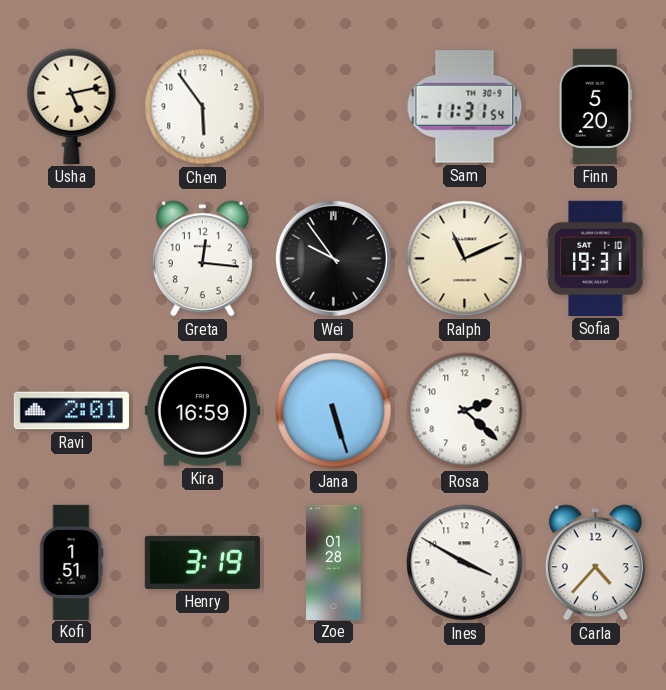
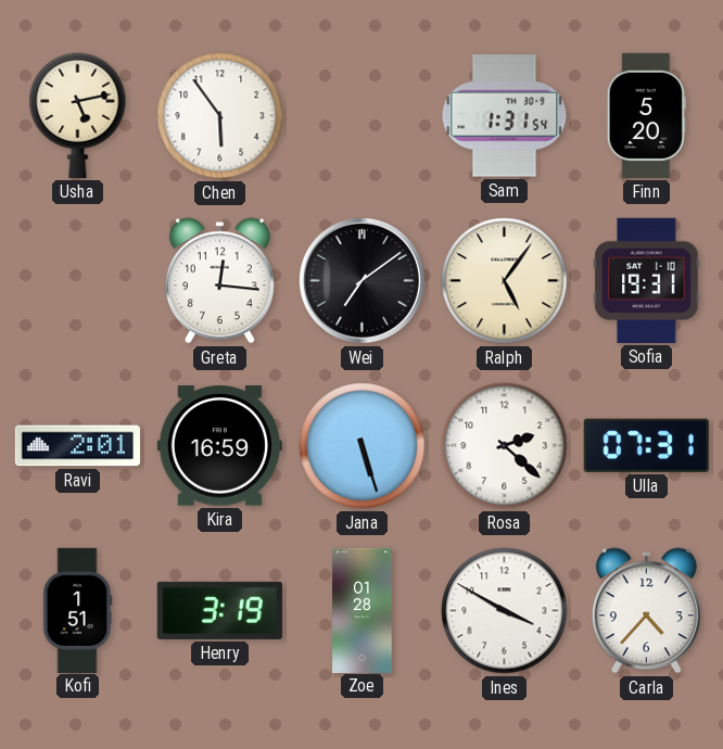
Sam: 11:31 -> 1:31
Wei: 9:54 -> 7:09
Ralph: 11:11 -> 5:06
Ulla: none -> 07:31
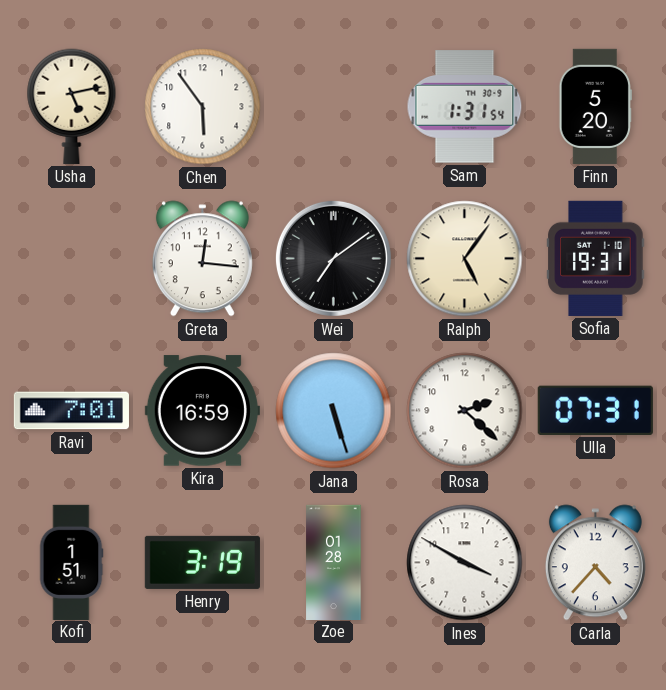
Ravi: 2:01 -> 7:01
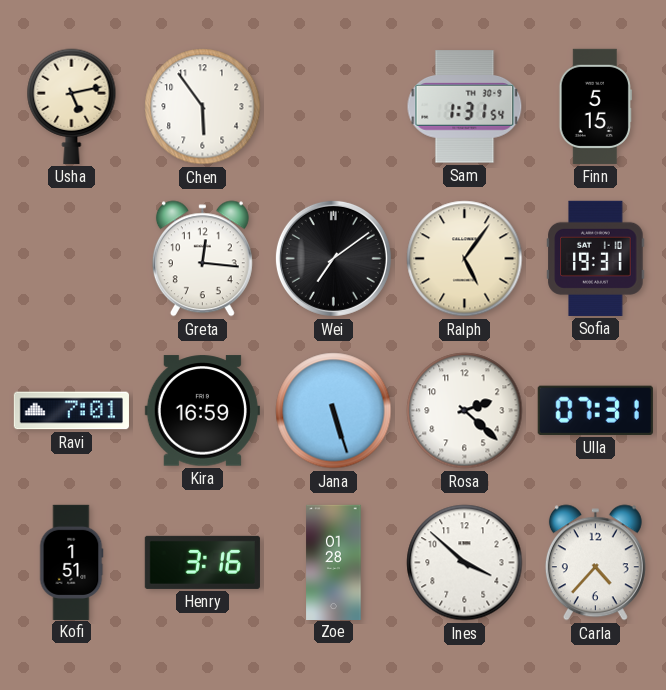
Finn: 5:20 -> 5:15
Henry: 3:19 -> 3:16
Ines: 3:50 -> 3:52
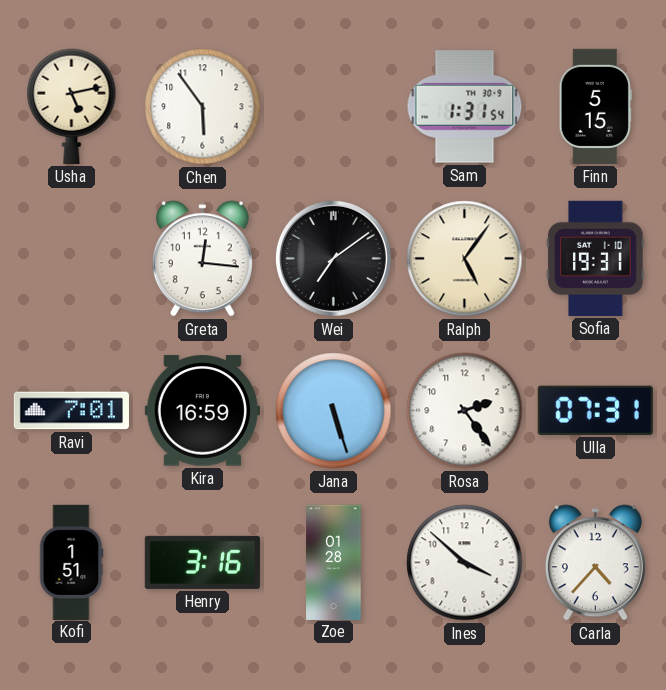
Rosa: 2:22 -> 2:24
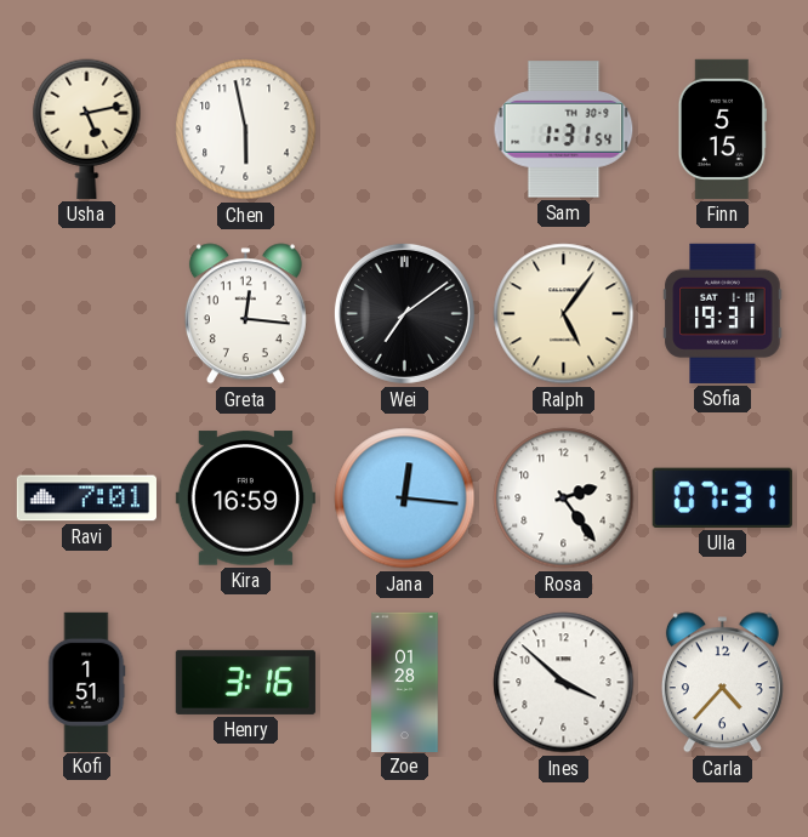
Chen: 5:54 -> 5:58
Jana: 5:27 -> 12:16
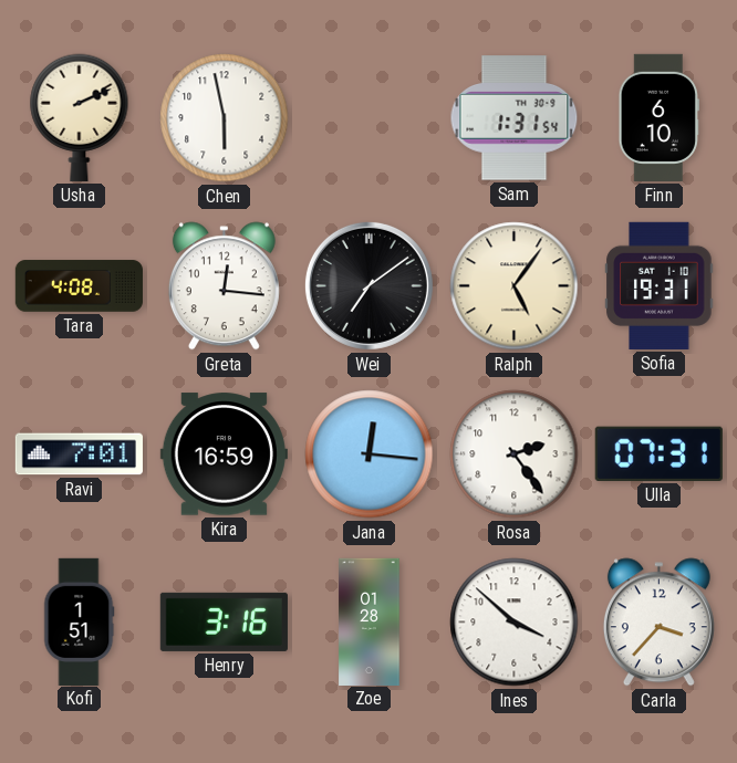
Usha: 5:13 -> 2:11
Finn: 5:15 -> 6:10
Tara: none -> 4:08
Carla: 4:37 -> 3:37
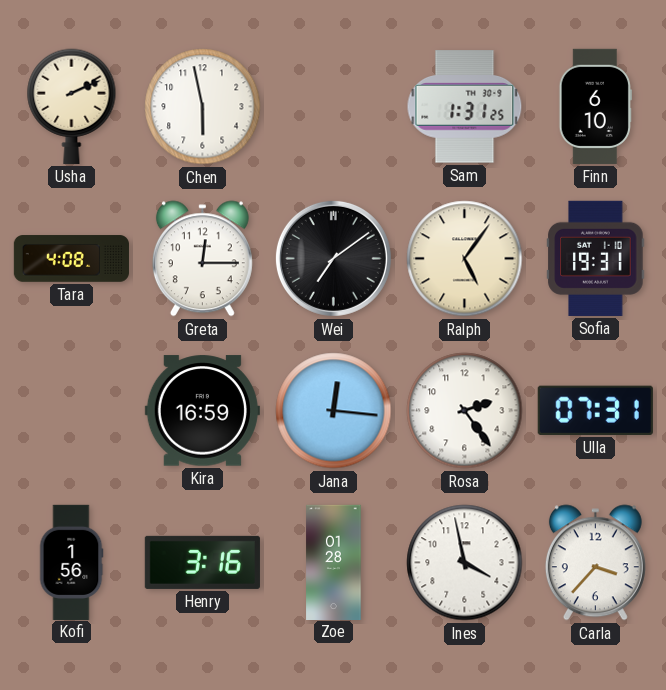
Sam: 1:31:54 -> 1:31:25
Greta: 12:16 -> 12:15
Ravi: 7:01 -> none
Kofi: 1:51 -> 1:56
Ines: 3:52 -> 3:58
